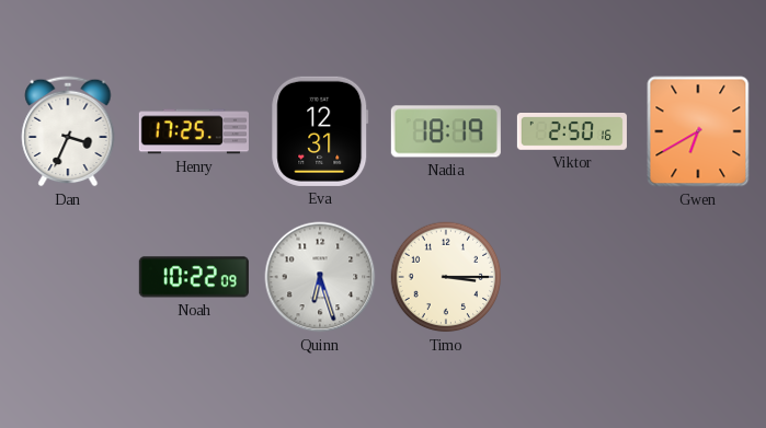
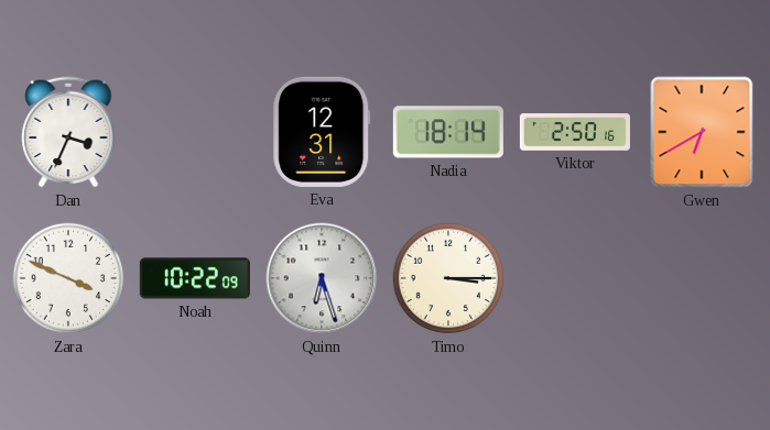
Henry: 17:25 -> none
Nadia: 18:19 -> 18:14
Zara: none -> 3:49
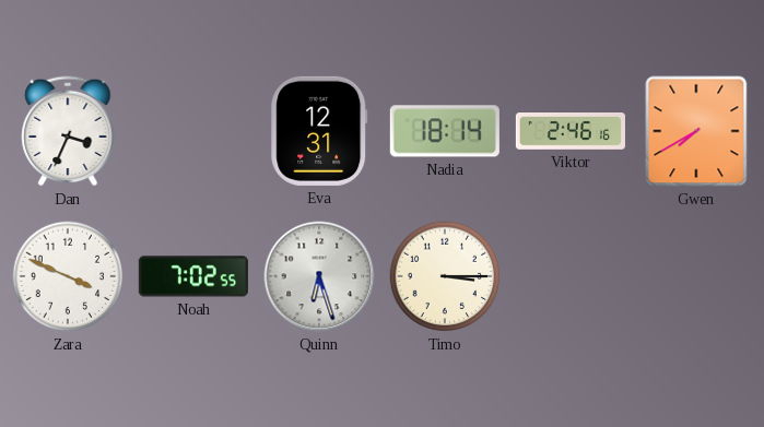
Viktor: 2:50 -> 2:46
Gwen: 6:40 -> 7:40
Noah: 10:22 -> 7:02
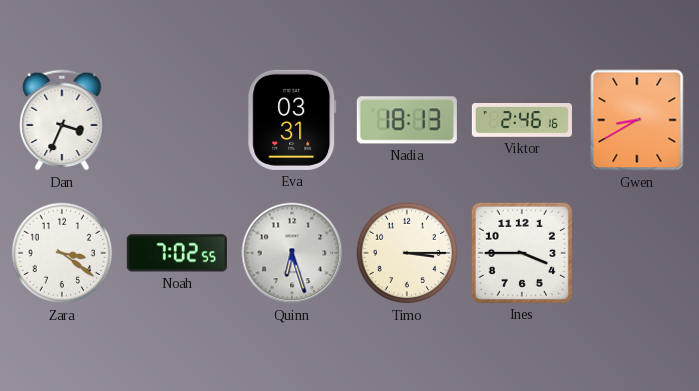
Eva: 12:31 -> 03:31
Nadia: 18:14 -> 18:13
Gwen: 7:40 -> 8:40
Zara: 3:49 -> 3:21
Ines: none -> 3:45
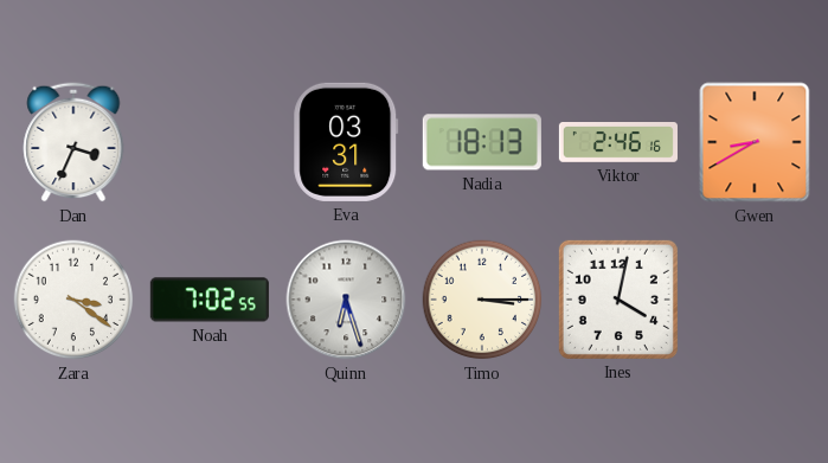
Ines: 3:45 -> 4:02
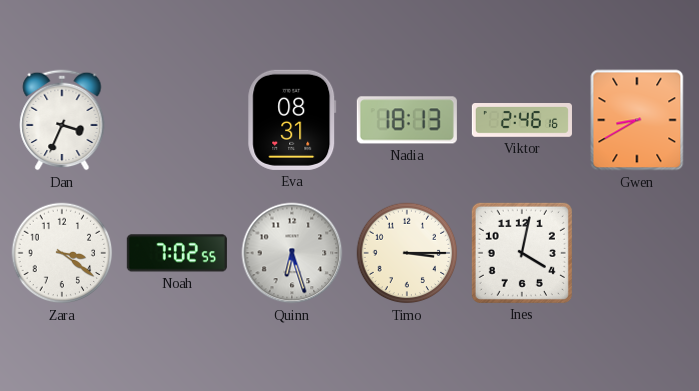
Eva: 03:31 -> 08:31
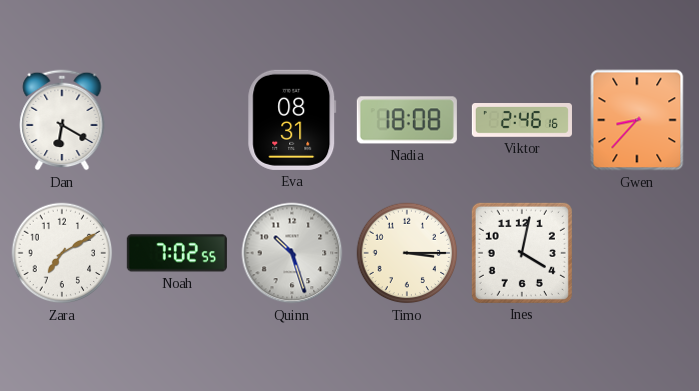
Dan: 3:34 -> 6:20
Nadia: 18:13 -> 18:08
Gwen: 8:40 -> 8:37
Zara: 3:21 -> 7:10
Quinn: 6:27 -> 10:27
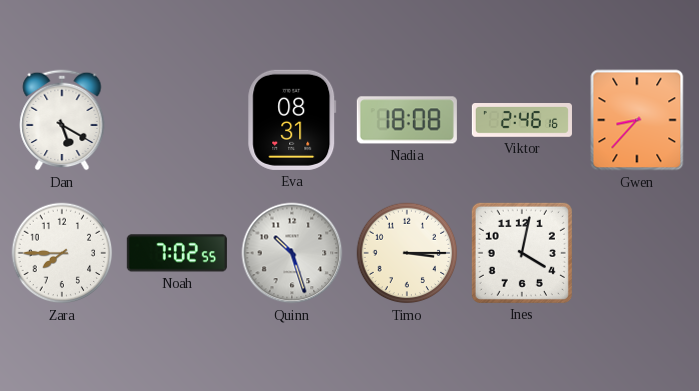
Dan: 6:20 -> 5:20
Zara: 7:10 -> 7:45
